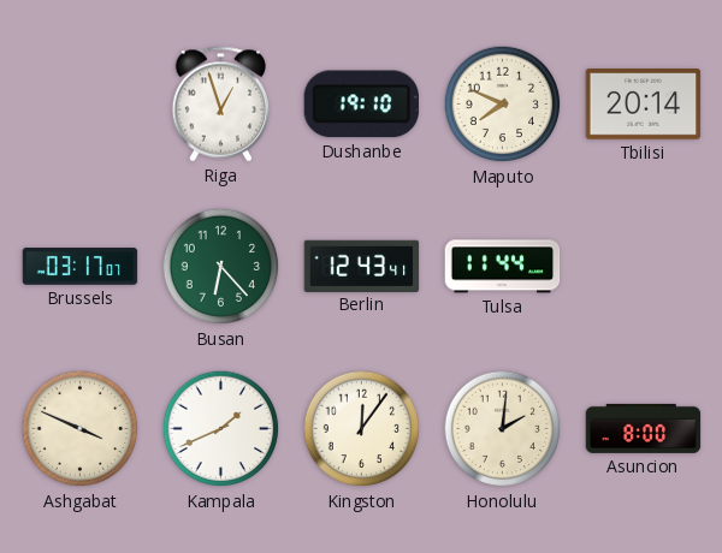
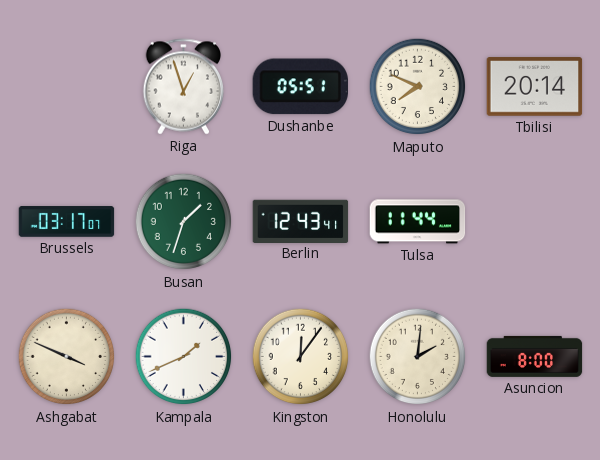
Dushanbe: 19:10 -> 05:51
Busan: 6:23 -> 1:33
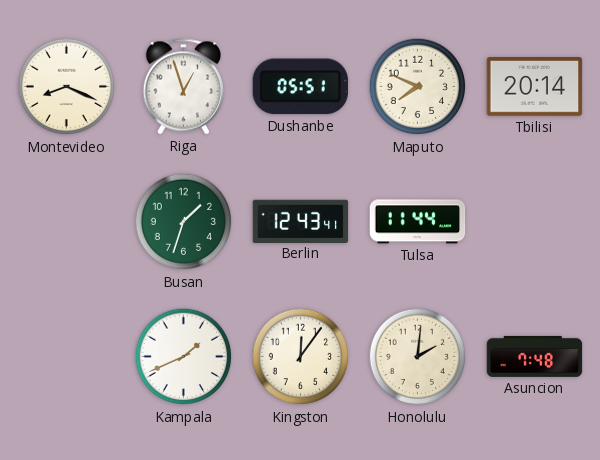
Montevideo: none -> 8:19
Brussels: 03:17 -> none
Ashgabat: 3:49 -> none
Asuncion: 8:00 -> 7:48
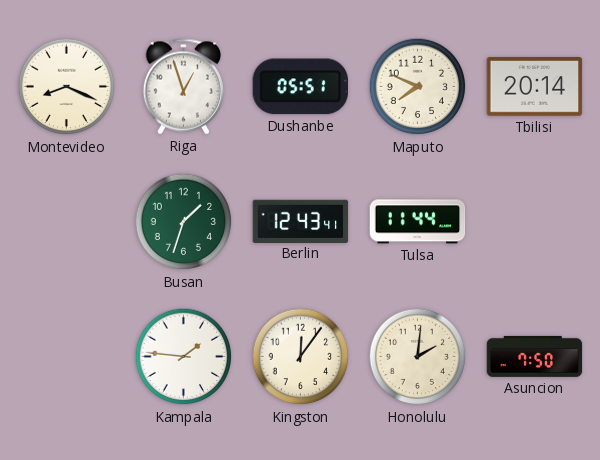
Kampala: 1:41 -> 1:46
Asuncion: 7:48 -> 7:50
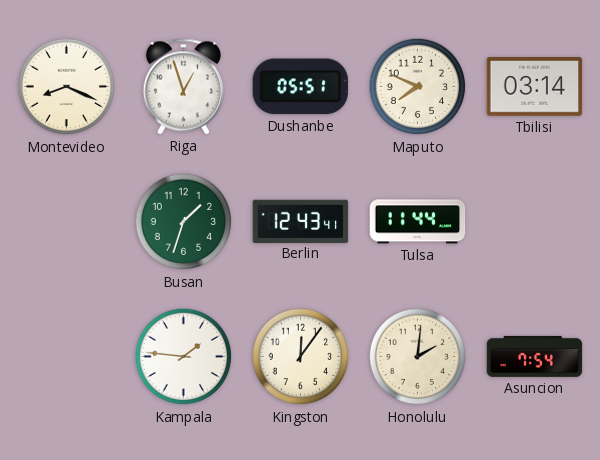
Tbilisi: 20:14 -> 03:14
Asuncion: 7:50 -> 7:54
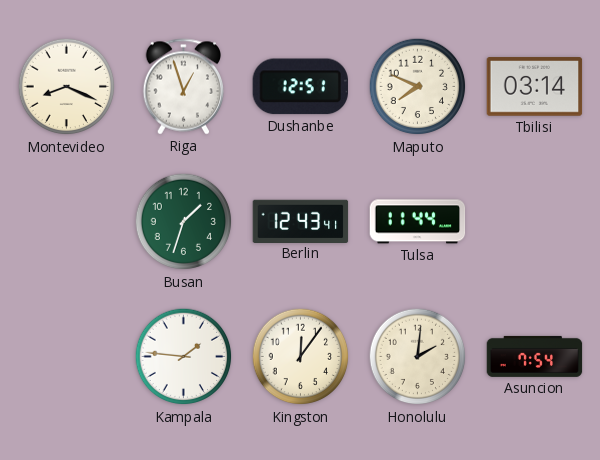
Dushanbe: 05:51 -> 12:51
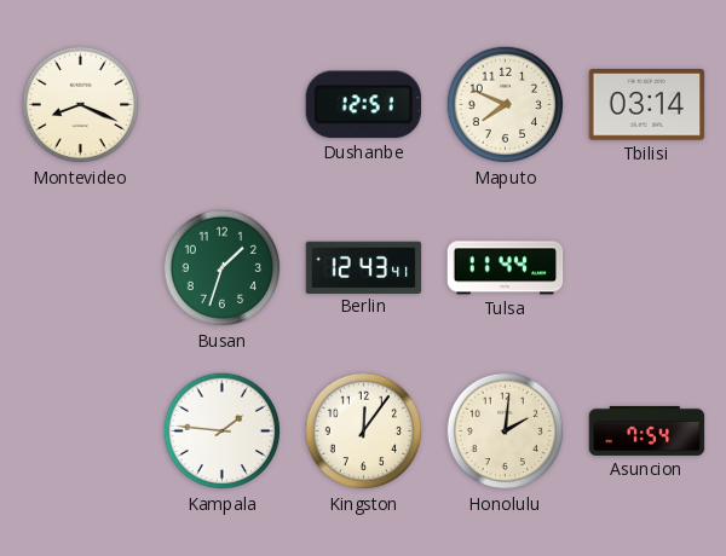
Riga: 12:57 -> none
